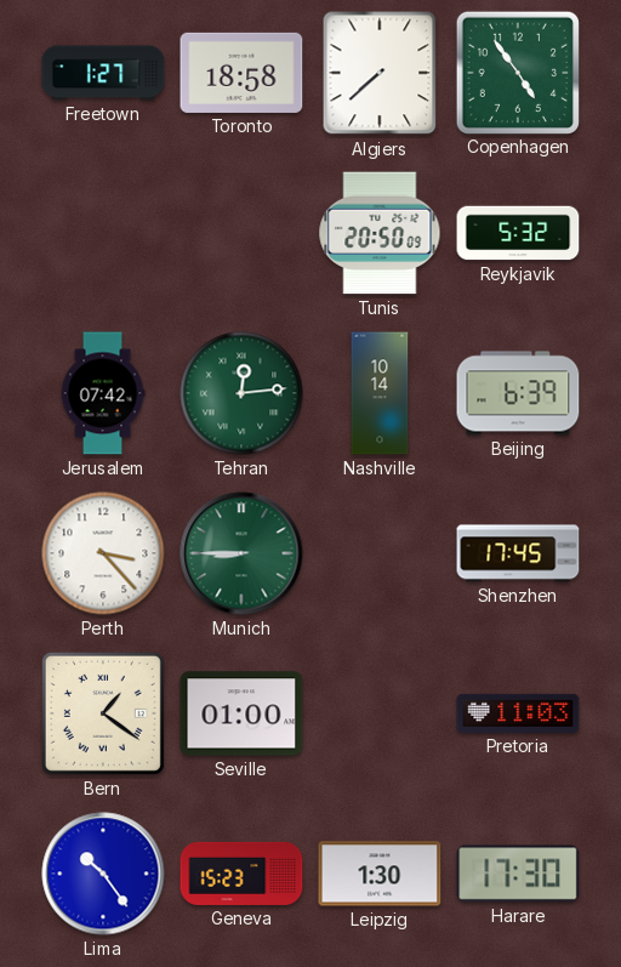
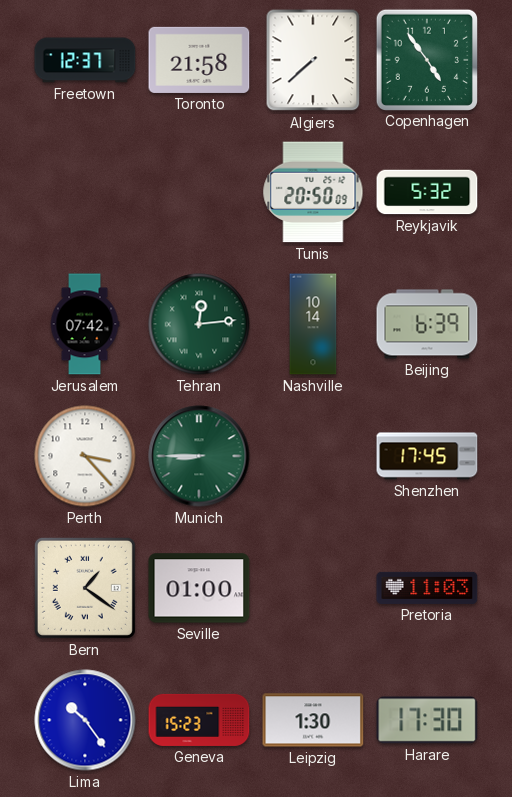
Freetown: 1:27 -> 12:37
Toronto: 18:58 -> 21:58
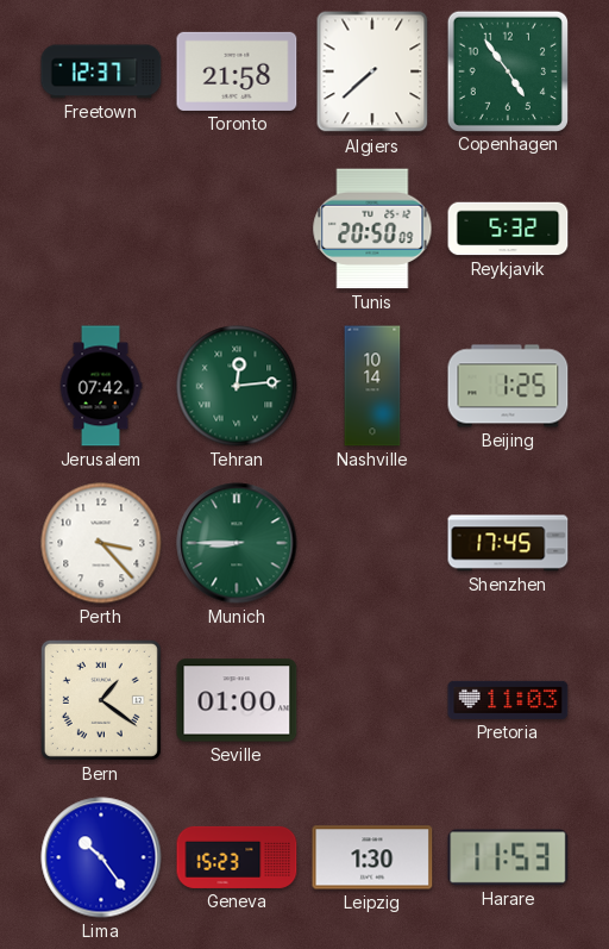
Beijing: 6:39 -> 1:25
Harare: 17:30 -> 11:53
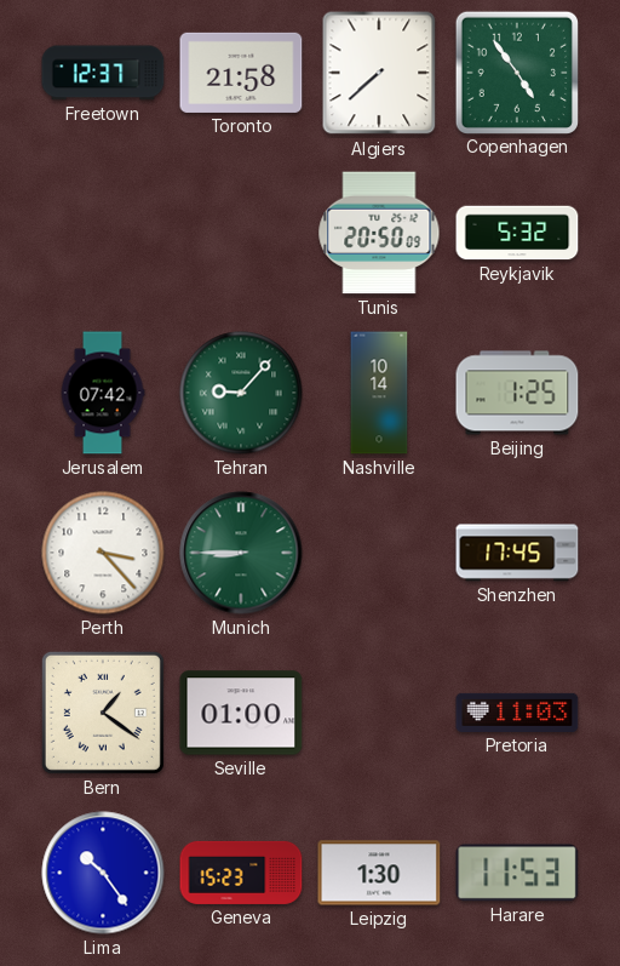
Tehran: 12:14 -> 9:07
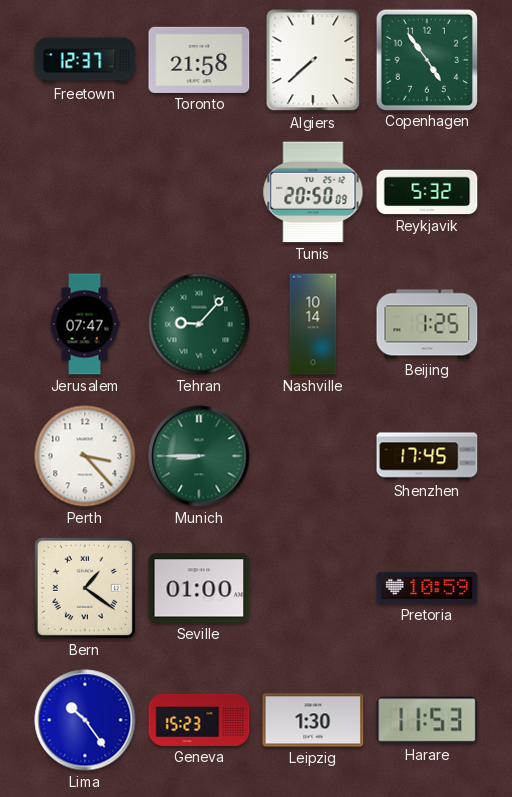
Jerusalem: 07:42 -> 07:47
Pretoria: 11:03 -> 10:59
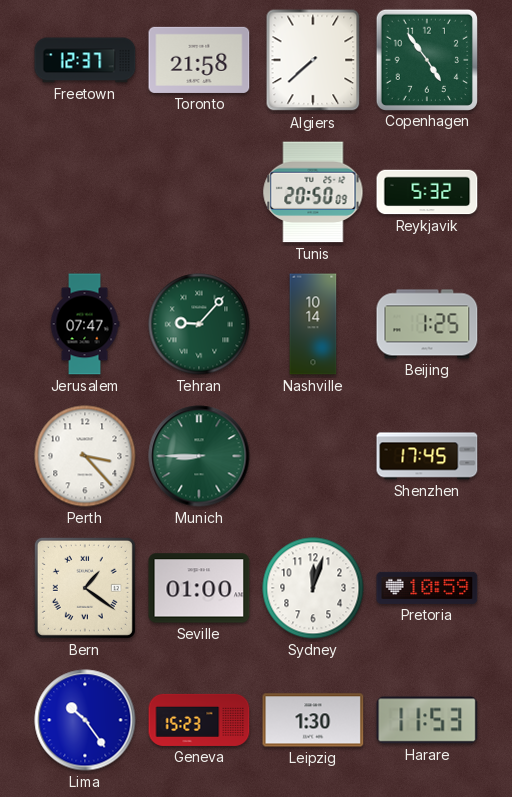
Sydney: none -> 12:03
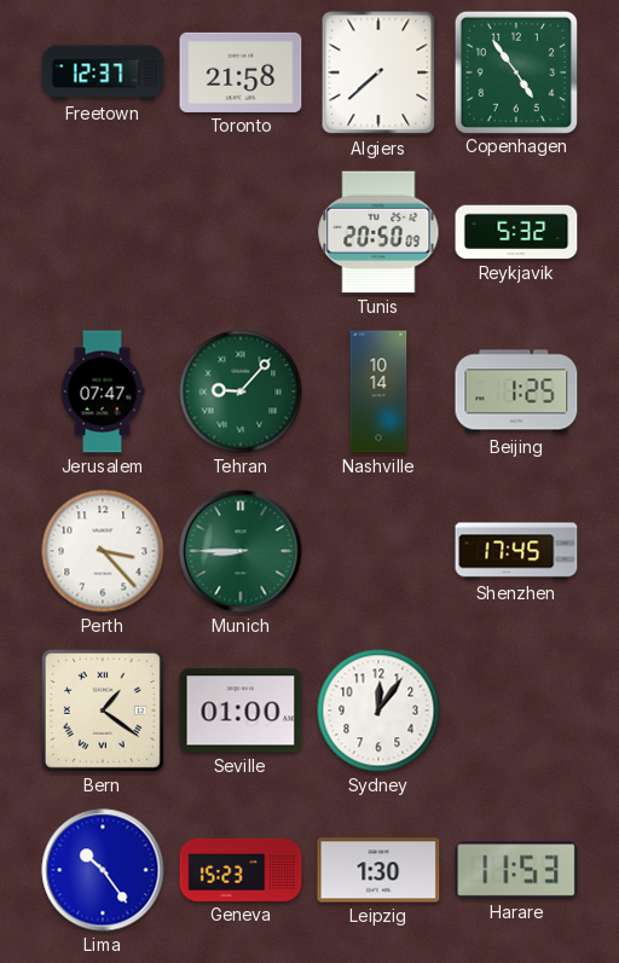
Sydney: 12:03 -> 12:06
Pretoria: 10:59 -> none
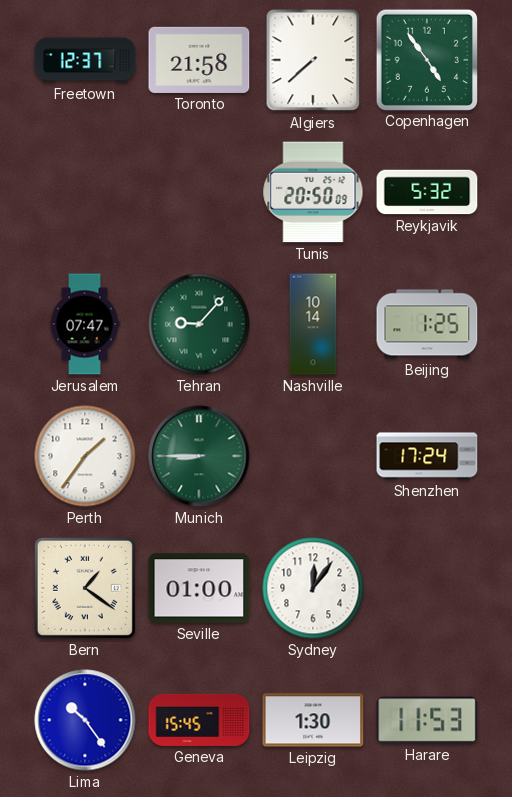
Perth: 3:23 -> 1:36
Shenzhen: 17:45 -> 17:24
Geneva: 15:23 -> 15:45
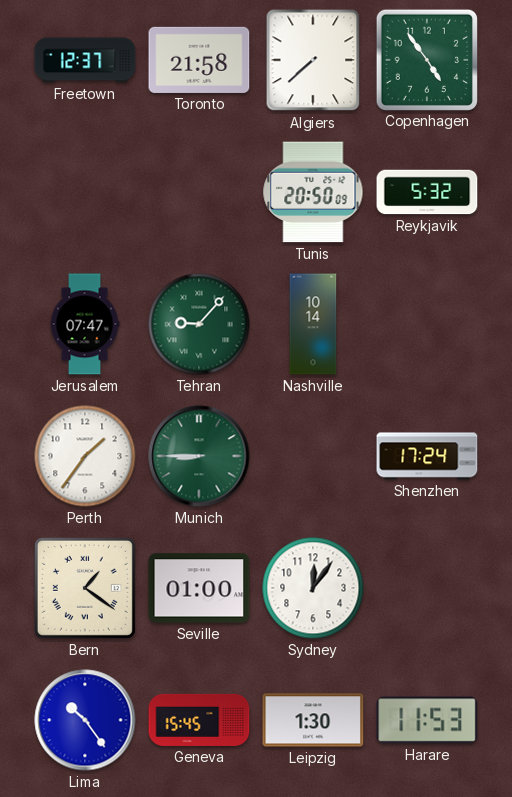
Beijing: 1:25 -> none
